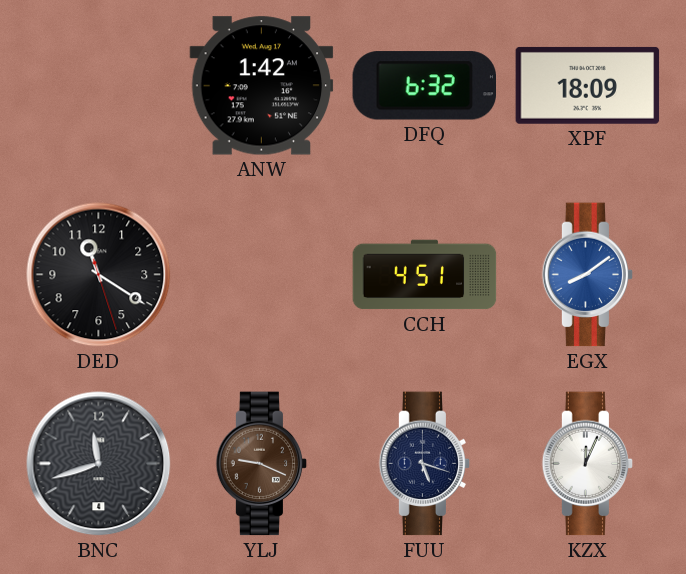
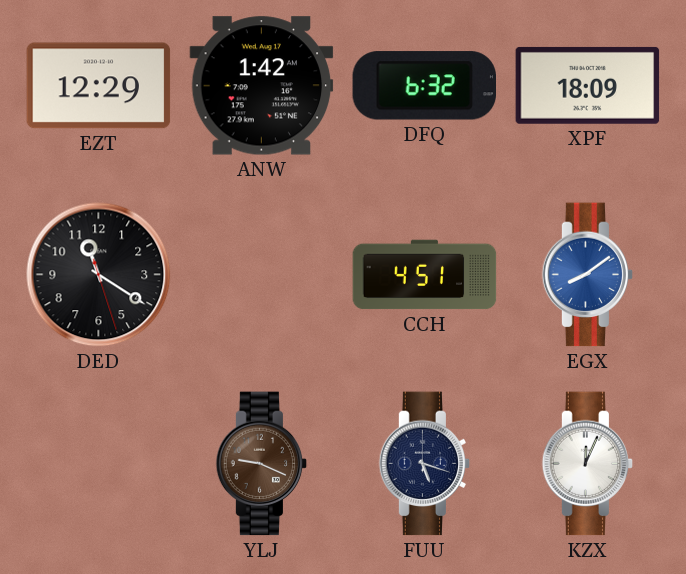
EZT: none -> 12:29
BNC: 11:42 -> none
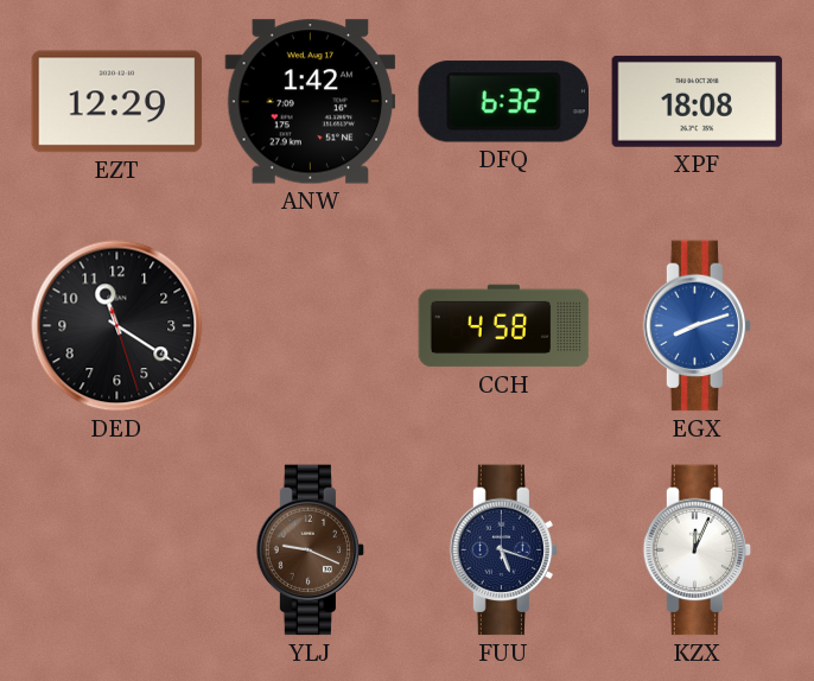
XPF: 18:09 -> 18:08
CCH: 4:51 -> 4:58
EGX: 8:09 -> 8:12
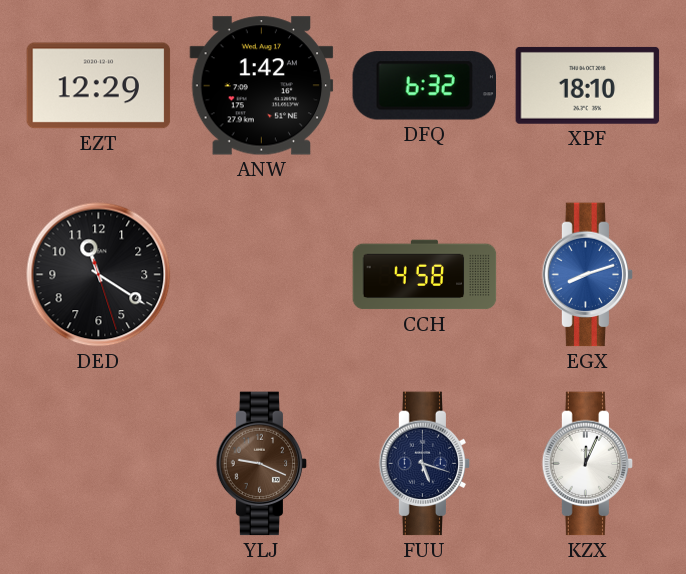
XPF: 18:08 -> 18:10
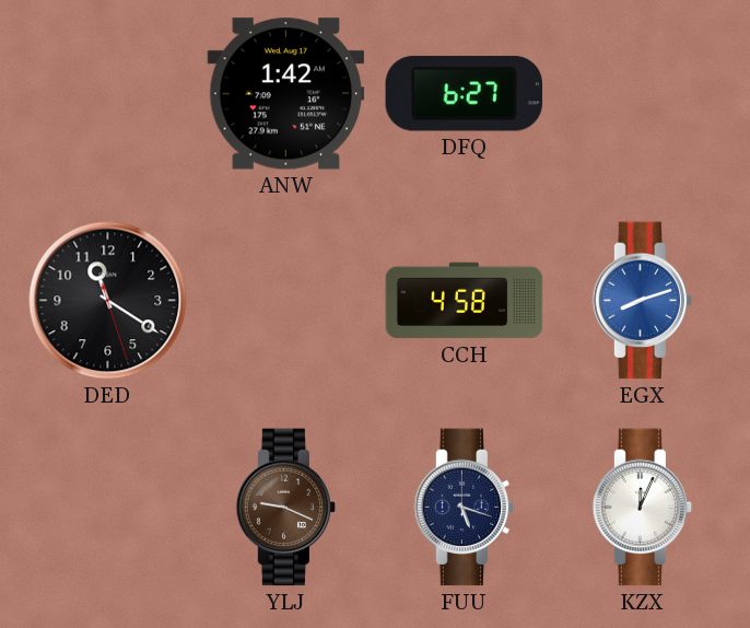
EZT: 12:29 -> none
DFQ: 6:32 -> 6:27
XPF: 18:10 -> none
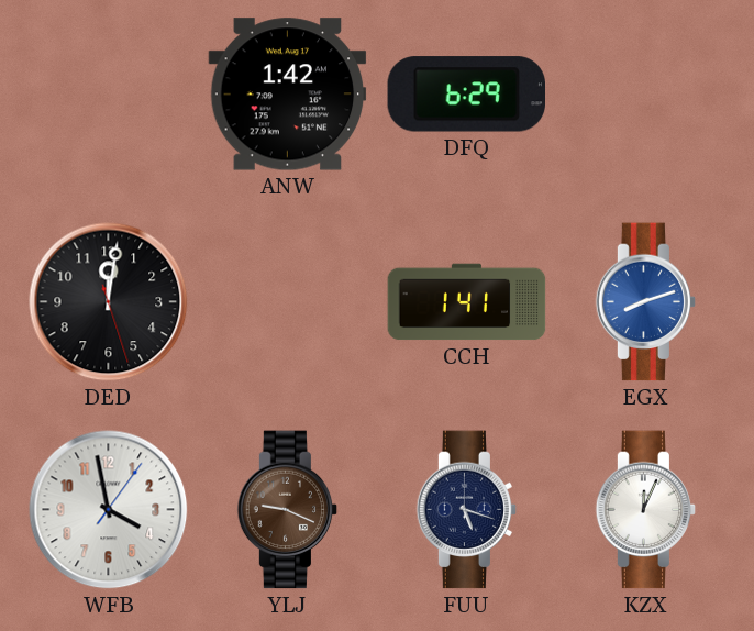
DFQ: 6:27 -> 6:29
DED: 11:20 -> 12:01
CCH: 4:58 -> 1:41
WFB: none -> 3:58
